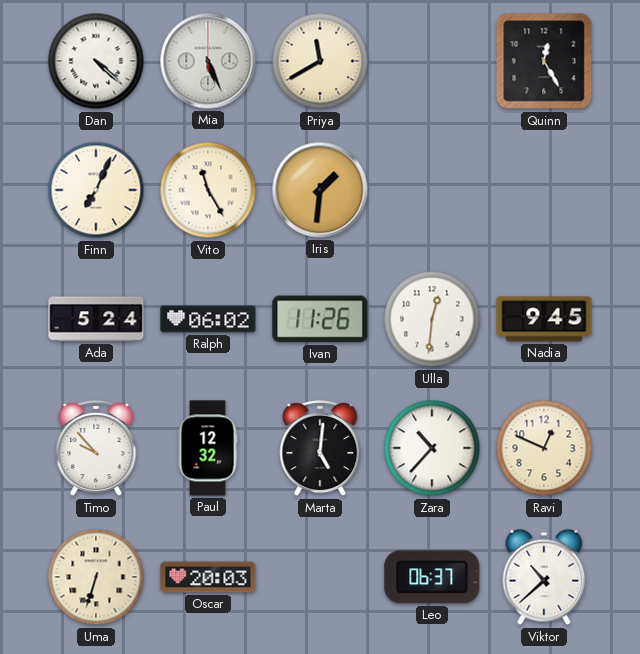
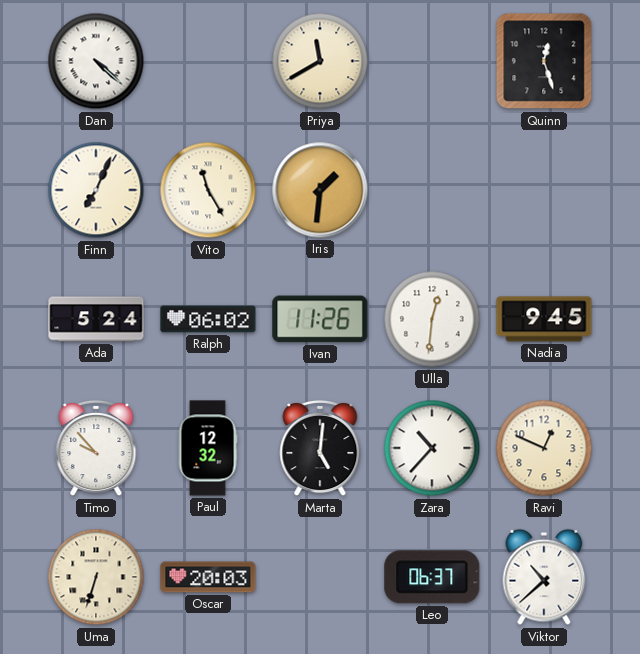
Mia: 5:26 -> none
Quinn: 12:25 -> 12:27
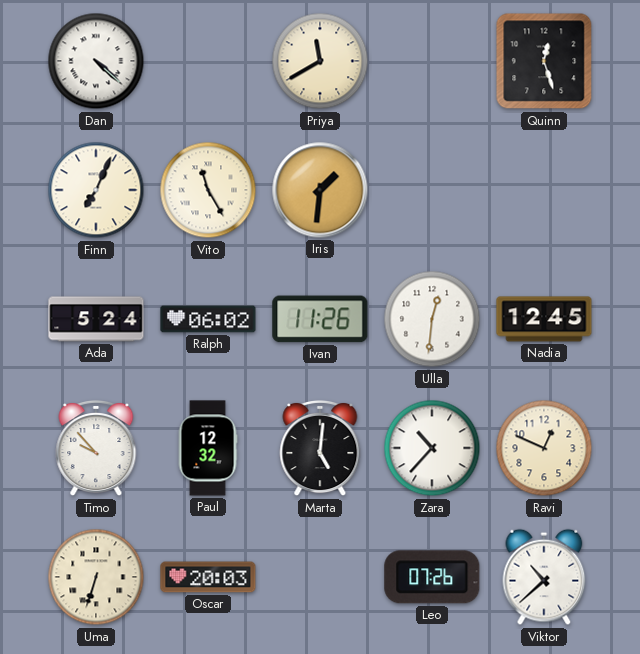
Nadia: 9:45 -> 12:45
Leo: 06:37 -> 07:26
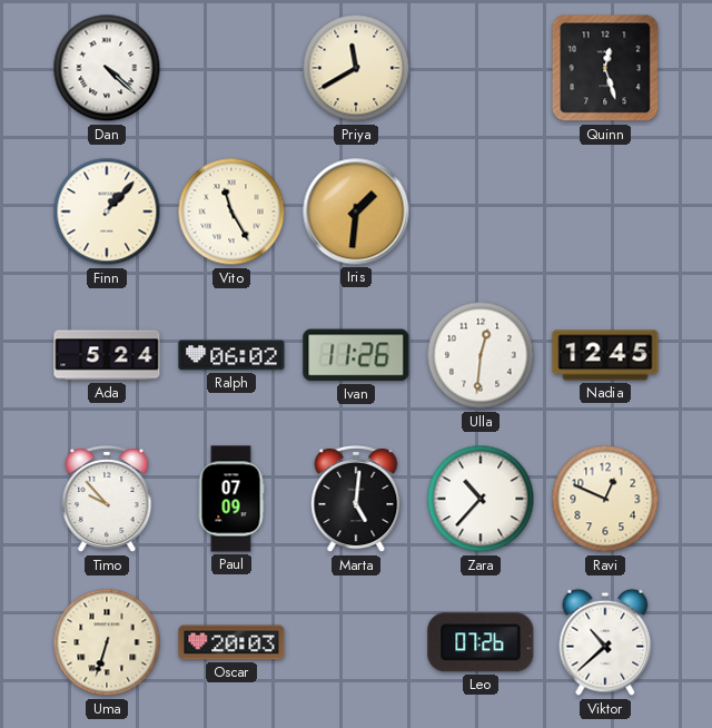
Finn: 7:04 -> 1:07
Paul: 12:32 -> 07:09
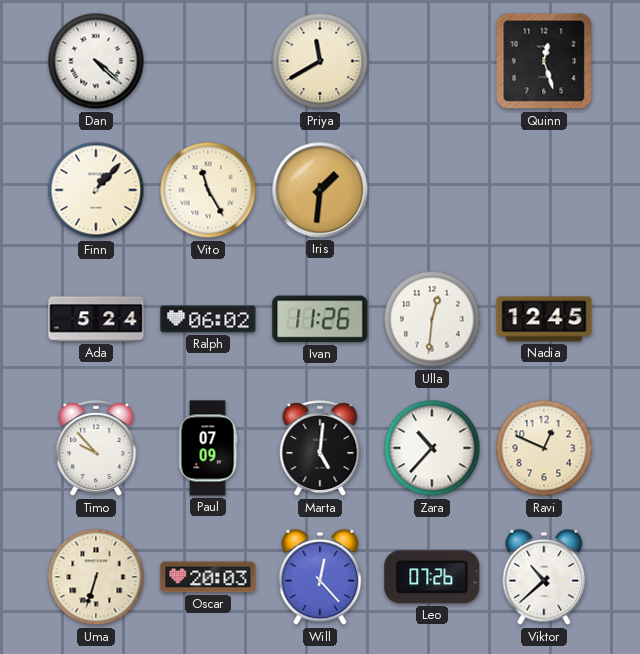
Will: none -> 12:23
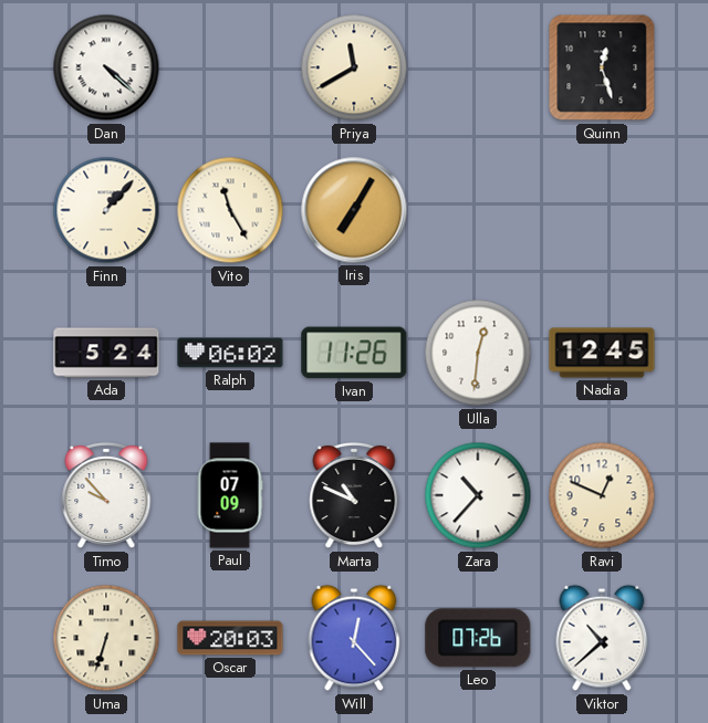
Iris: 1:31 -> 7:05
Marta: 5:01 -> 10:49
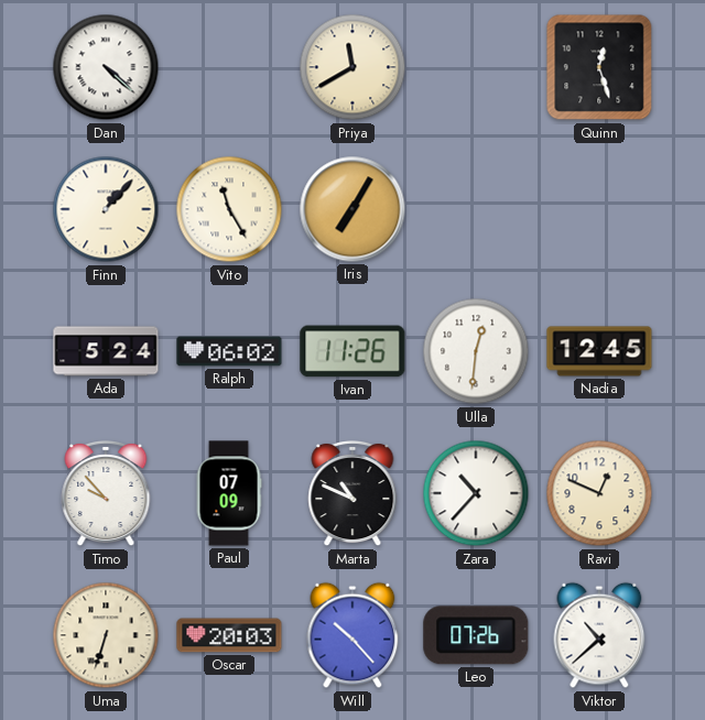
Will: 12:23 -> 10:23
